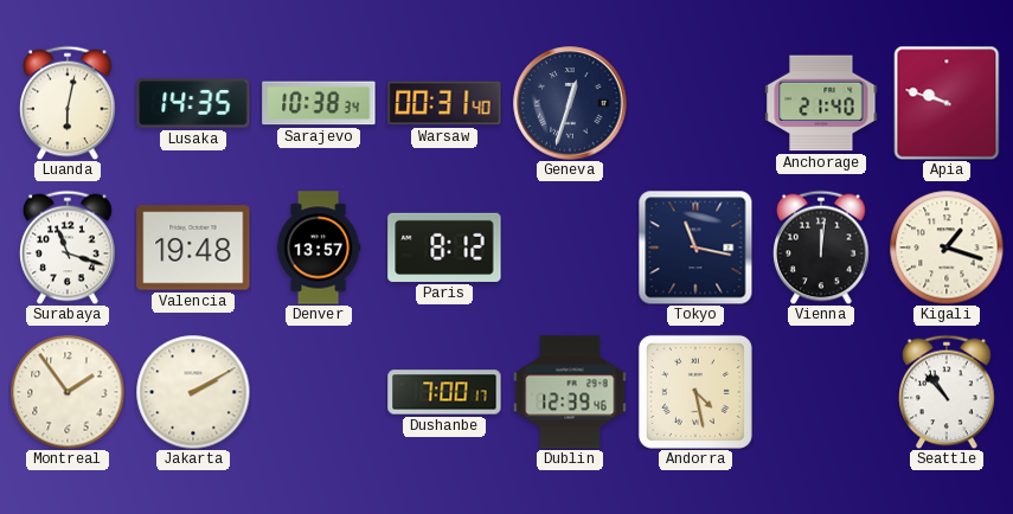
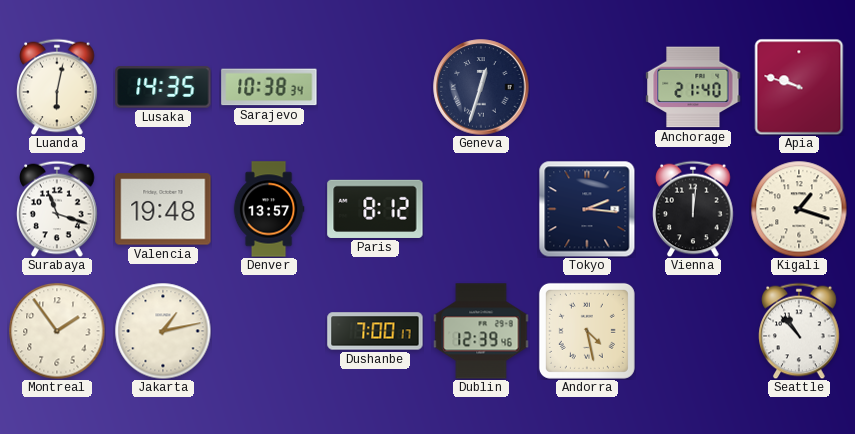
Warsaw: 00:31 -> none
Tokyo: 11:17 -> 2:16
Jakarta: 2:10 -> 1:13
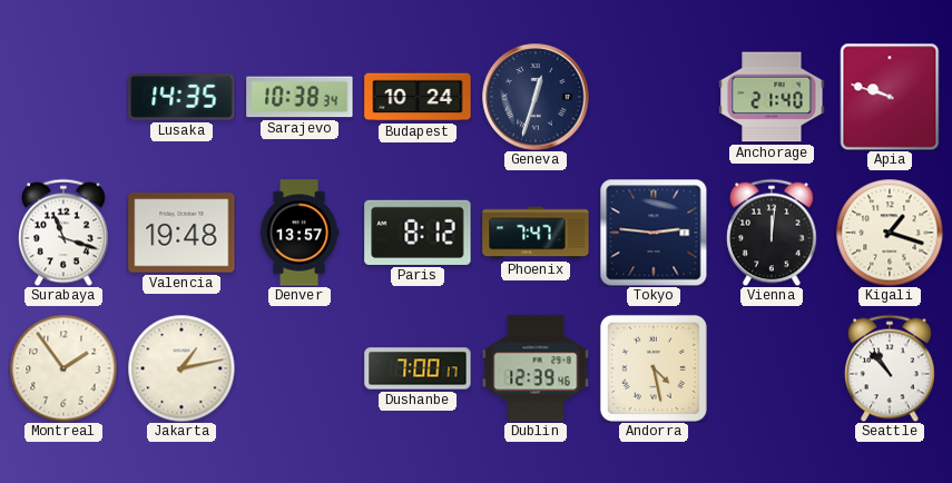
Luanda: 6:02 -> none
Budapest: none -> 10:24
Phoenix: none -> 7:47
Tokyo: 2:16 -> 2:46
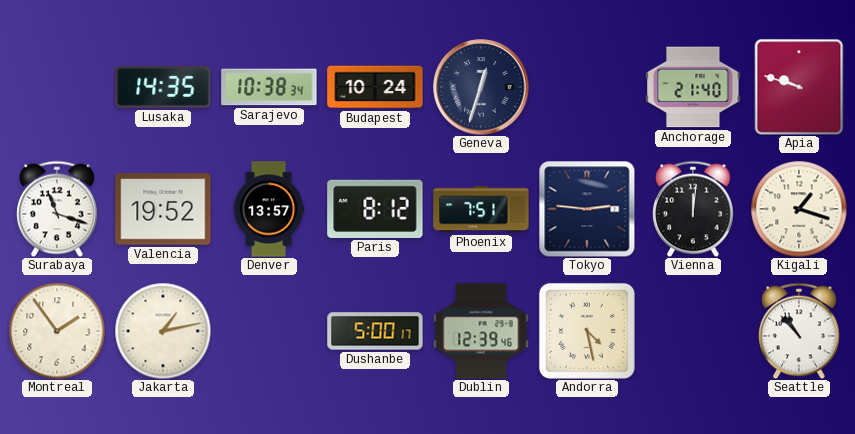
Valencia: 19:48 -> 19:52
Phoenix: 7:47 -> 7:51
Dushanbe: 7:00 -> 5:00
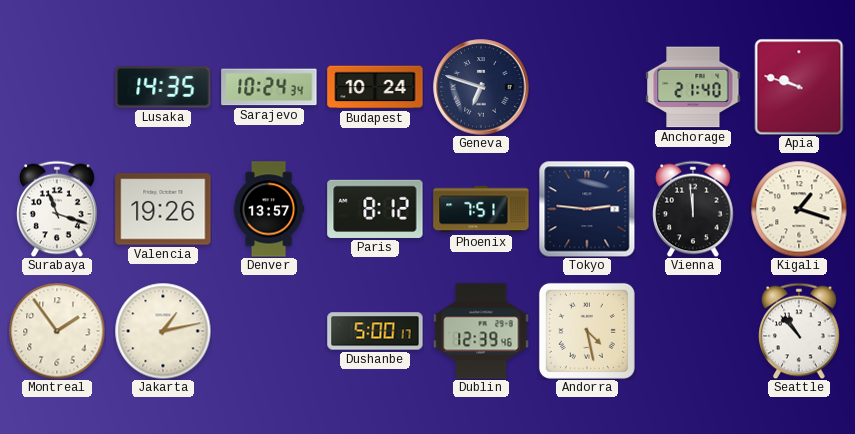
Sarajevo: 10:38 -> 10:24
Geneva: 12:33 -> 6:48
Valencia: 19:52 -> 19:26
Vienna: 12:01 -> 11:59
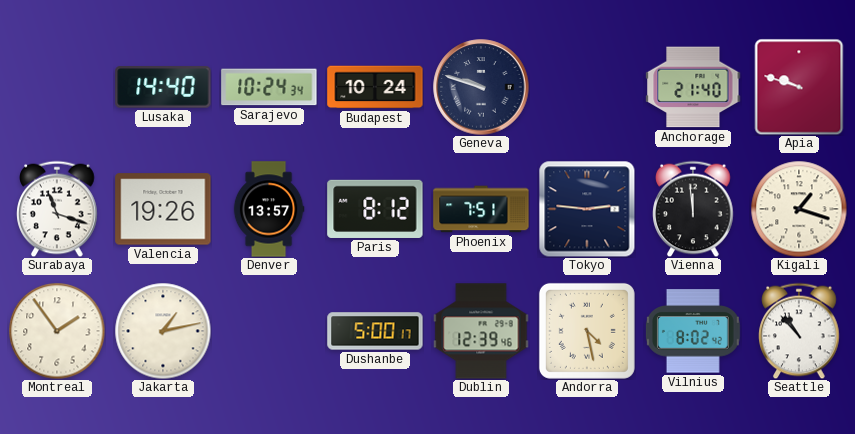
Lusaka: 14:35 -> 14:40
Geneva: 6:48 -> 9:48
Vilnius: none -> 8:02
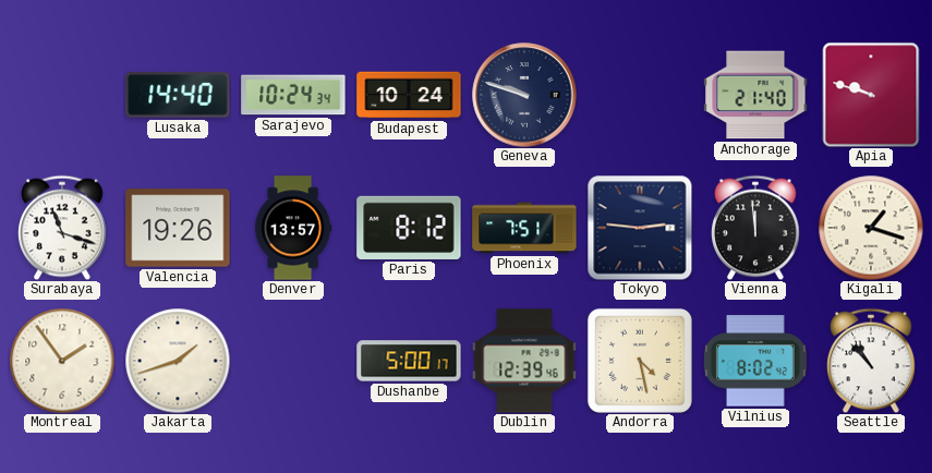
Jakarta: 1:13 -> 1:42
